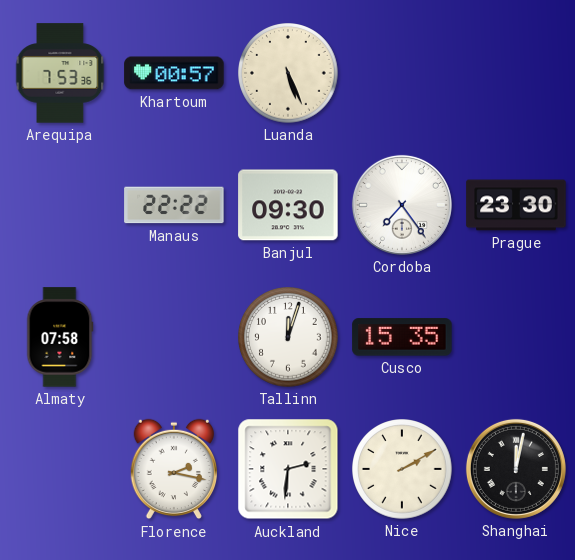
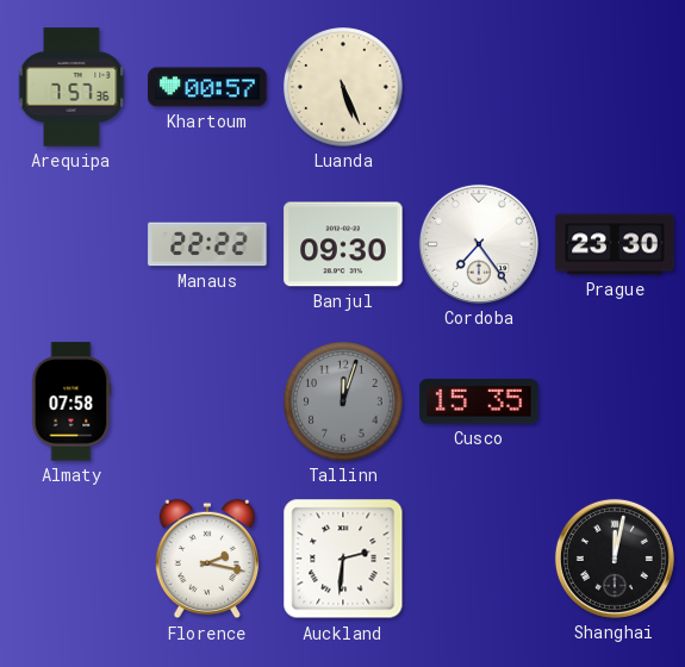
Arequipa: 7:53 -> 7:57
Tallinn dial: white -> grey
Nice: 2:10 -> none
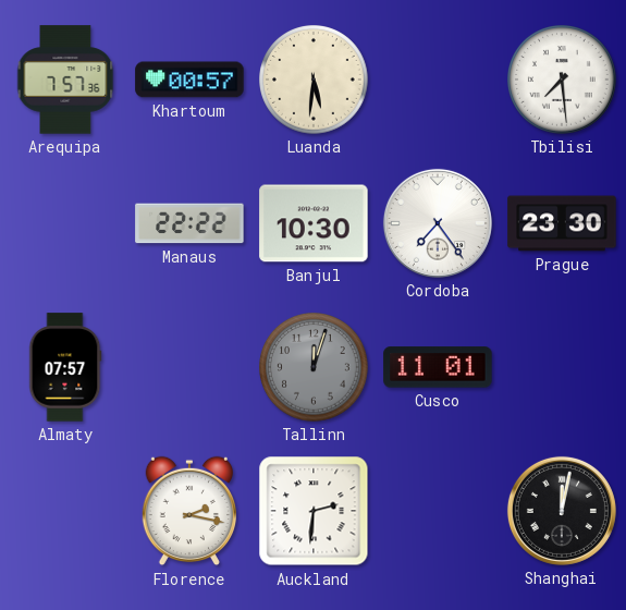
Luanda: 5:26 -> 5:31
Tbilisi: none -> 7:29
Banjul: 09:30 -> 10:30
Almaty: 07:58 -> 07:57
Cusco: 15:35 -> 11:01
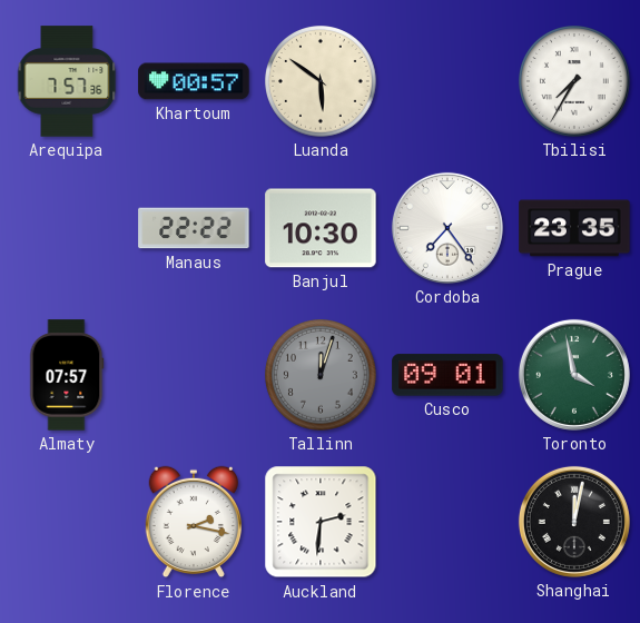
Luanda: 5:31 -> 5:51
Tbilisi: 7:29 -> 7:35
Prague: 23:30 -> 23:35
Cusco: 11:01 -> 09:01
Toronto: none -> 3:58
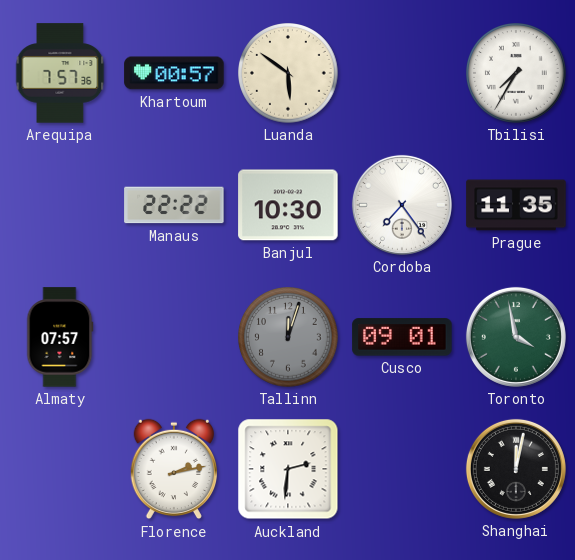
Prague: 23:35 -> 11:35
Florence: 2:17 -> 2:13
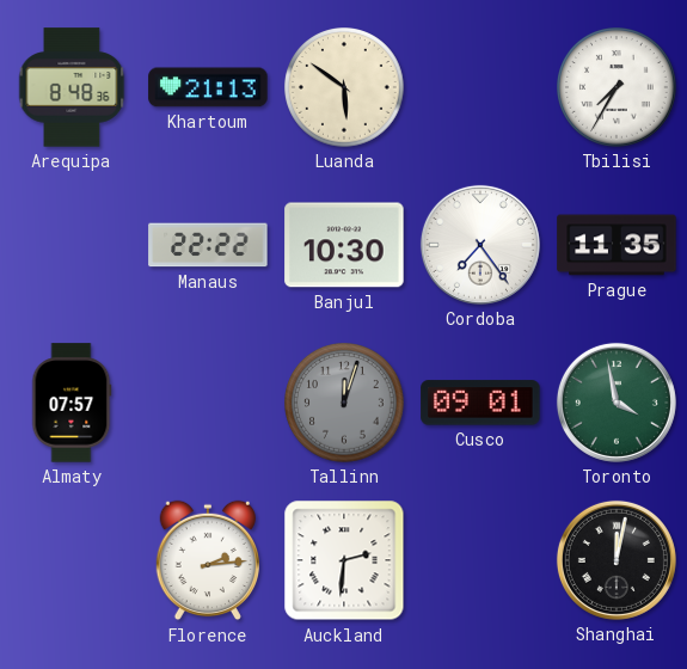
Arequipa: 7:57 -> 8:48
Khartoum: 00:57 -> 21:13
Florence: 2:13 -> 2:14
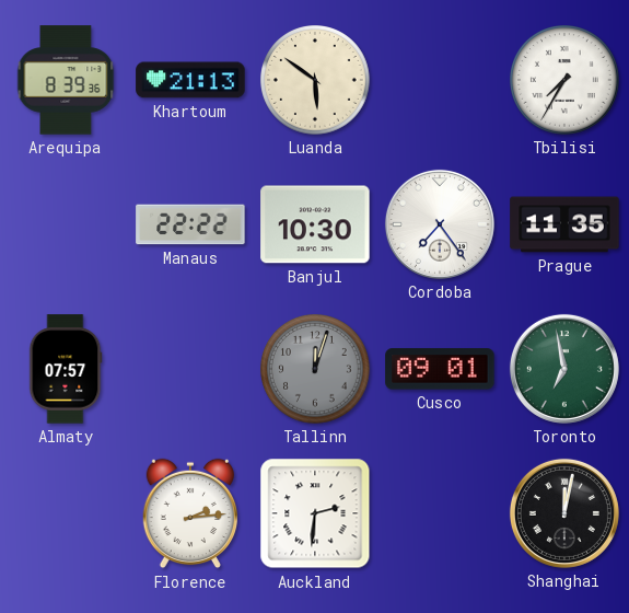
Arequipa: 8:48 -> 8:39
Toronto: 3:58 -> 6:58
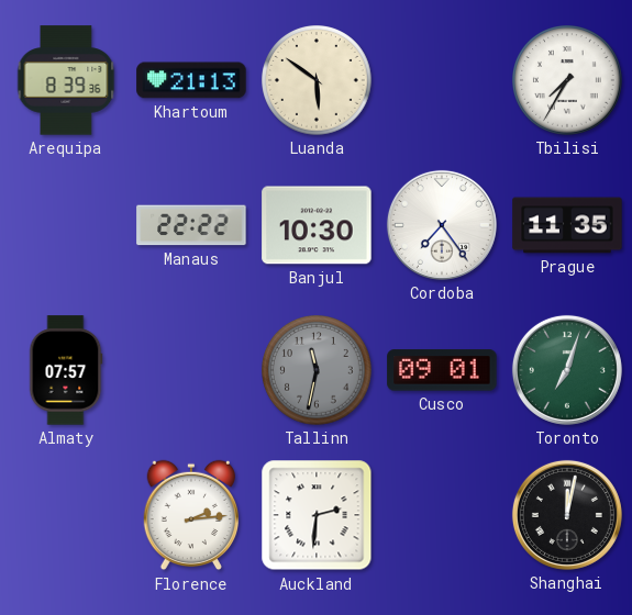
Tallinn: 12:03 -> 11:32
Toronto: 6:58 -> 7:03
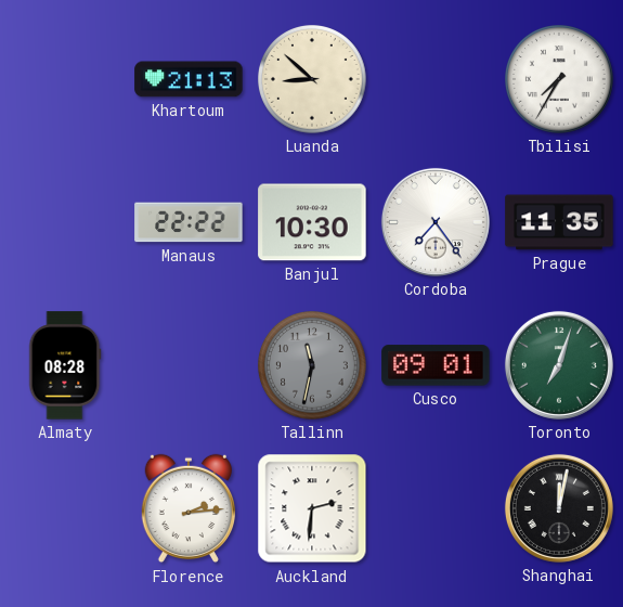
Arequipa: 8:39 -> none
Luanda: 5:51 -> 8:52
Almaty: 07:57 -> 08:28
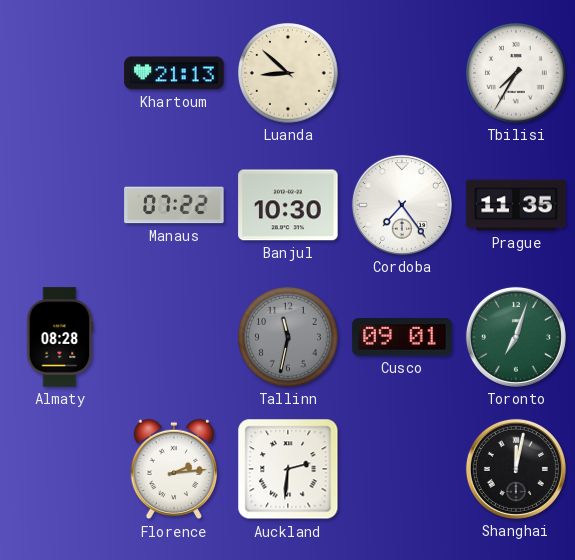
Manaus: 22:22 -> 07:22
